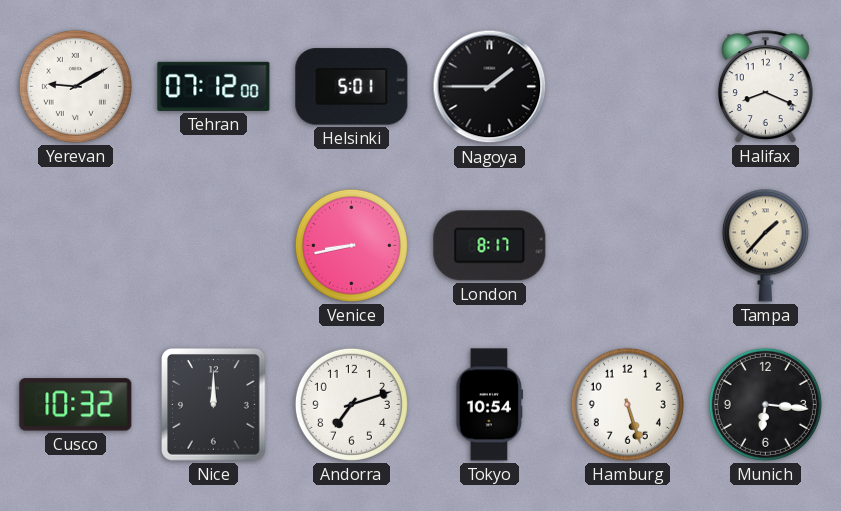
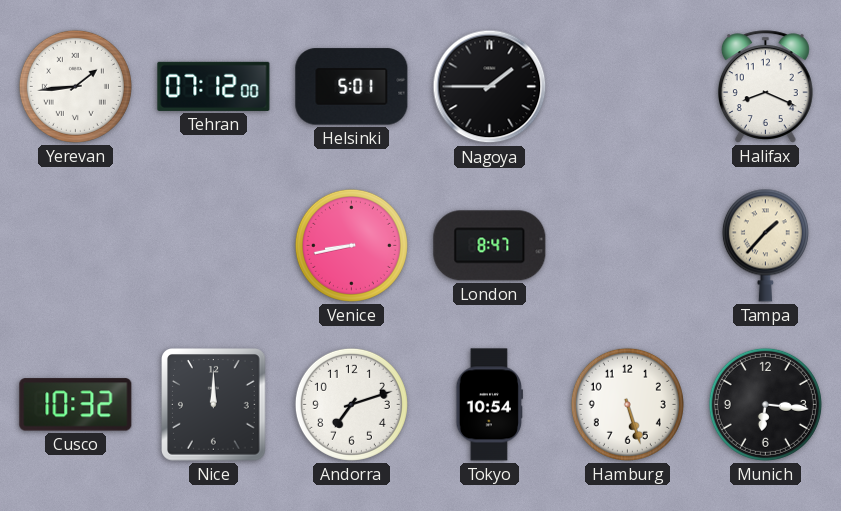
Yerevan: 9:10 -> 1:44
London: 8:17 -> 8:47
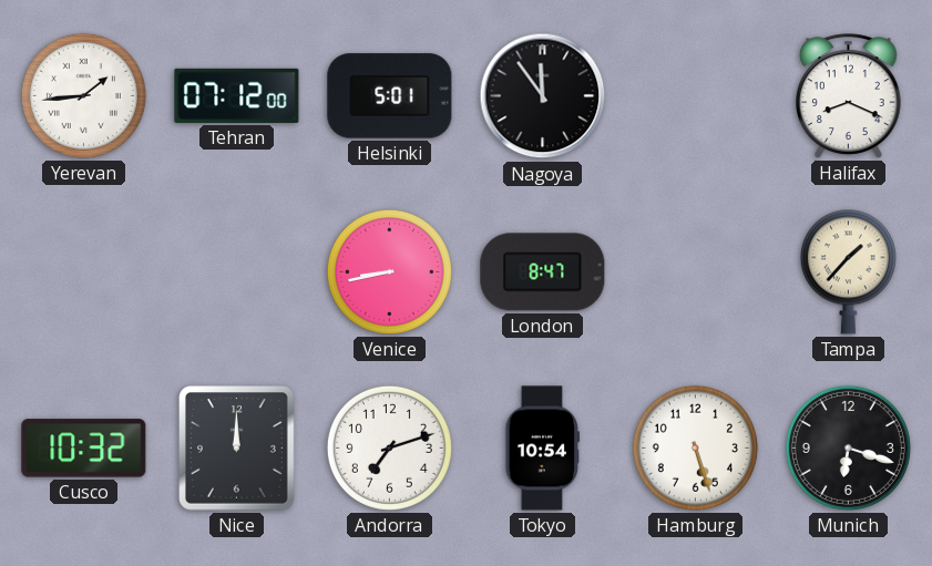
Nagoya: 1:45 -> 11:54
Munich: 6:16 -> 6:18
